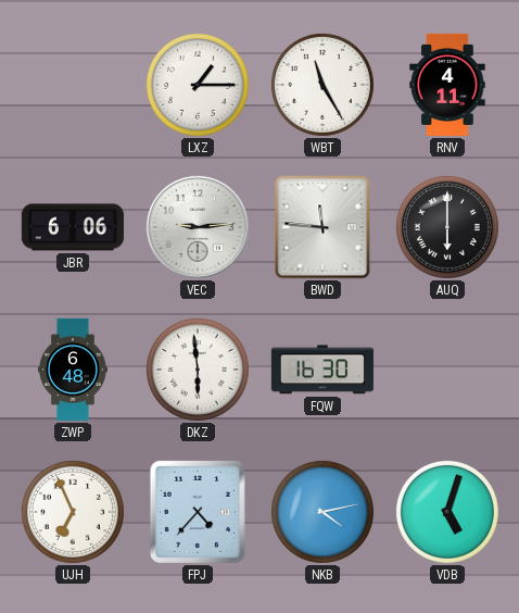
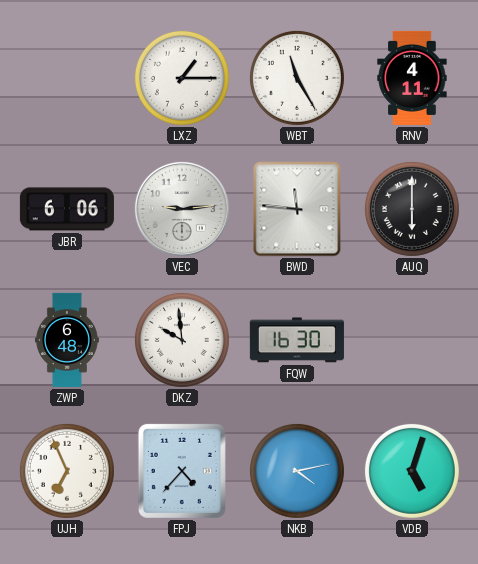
DKZ: 5:59 -> 9:59
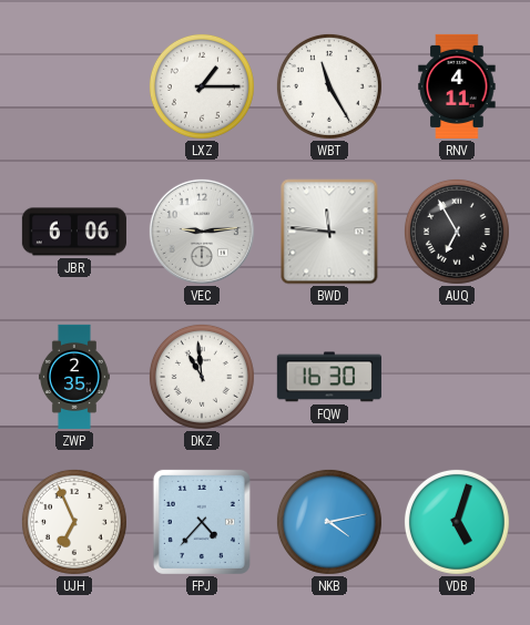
AUQ: 6:00 -> 6:55
ZWP: 6:48 -> 2:35
DKZ: 9:59 -> 10:59
